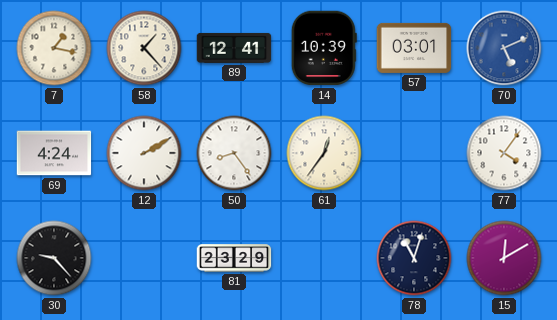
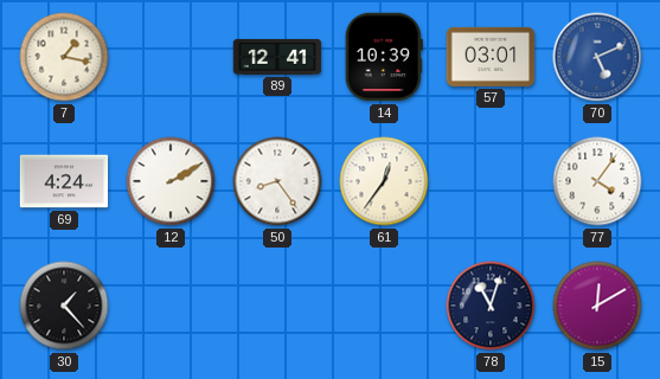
58: 1:23 -> none
30: 9:23 -> 1:23
81: 23:29 -> none
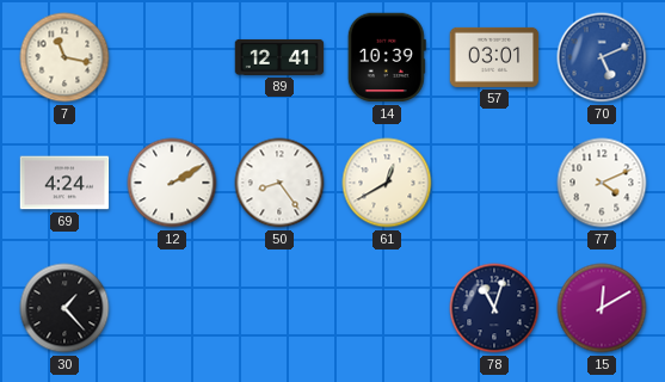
7: 1:17 -> 11:17
61: 12:36 -> 12:40
77: 4:06 -> 4:11
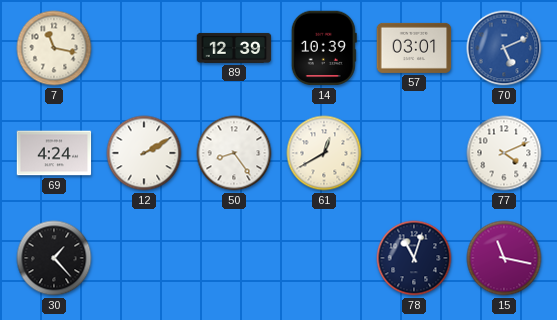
89: 12:41 -> 12:39
15: 12:10 -> 11:17
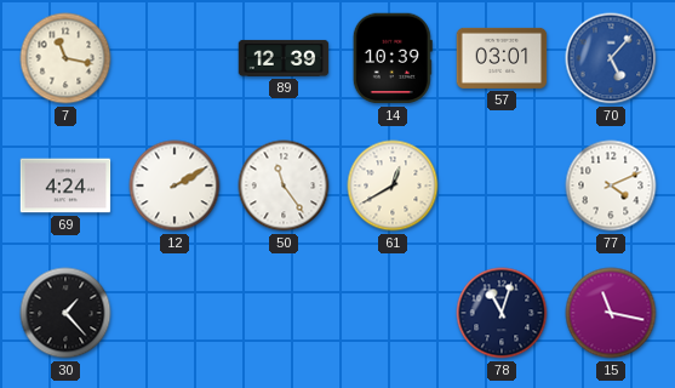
70: 5:11 -> 5:07
50: 8:24 -> 11:24
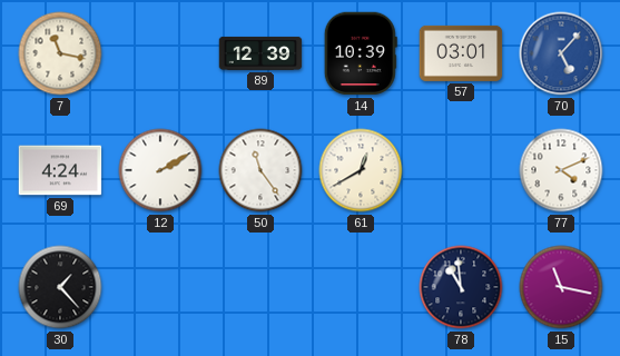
78: 11:03 -> 10:59
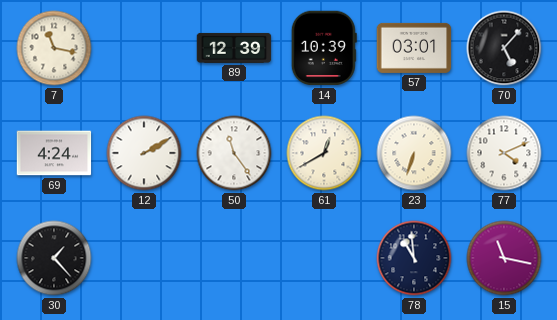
70 dial: blue -> black
23: none -> 6:33
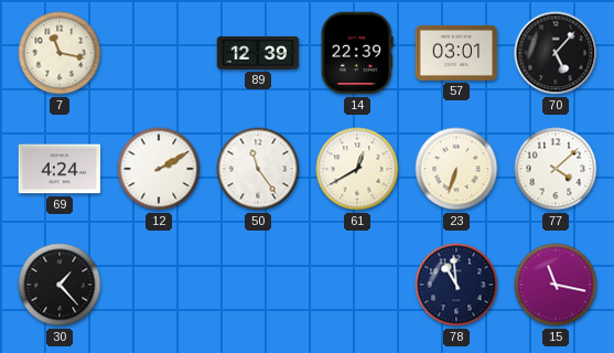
14: 10:39 -> 22:39
77: 4:11 -> 4:08
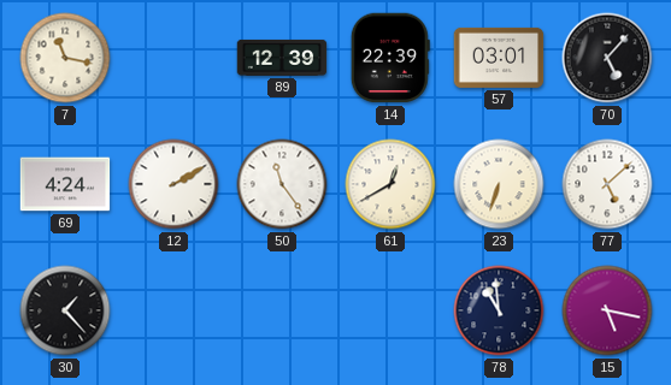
77: 4:08 -> 5:08
15: 11:17 -> 5:17
